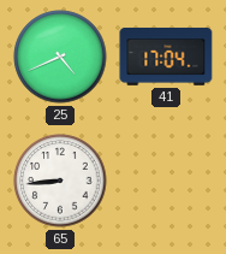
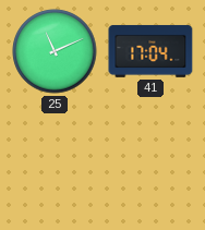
25: 4:41 -> 11:11
65: 8:44 -> none
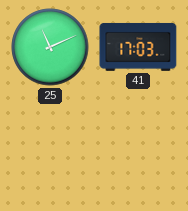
41: 17:04 -> 17:03
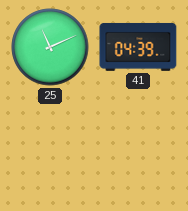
41: 17:03 -> 04:39
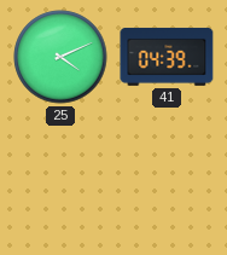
25: 11:11 -> 4:11
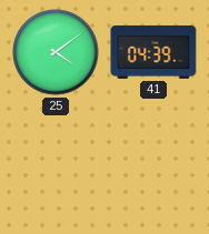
25: 4:11 -> 4:09
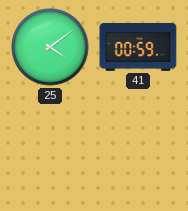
41: 04:39 -> 00:59
